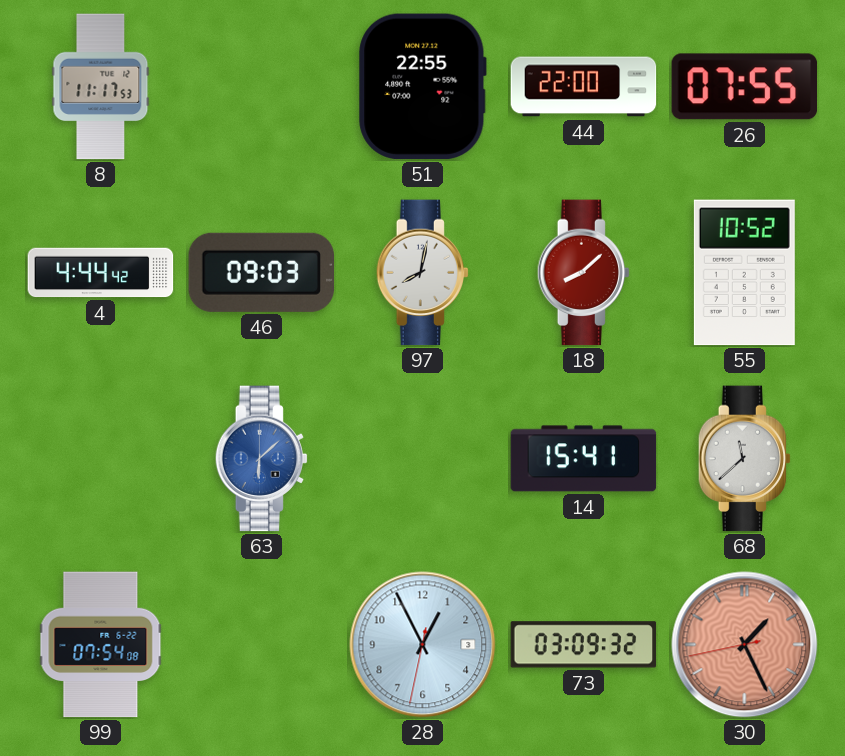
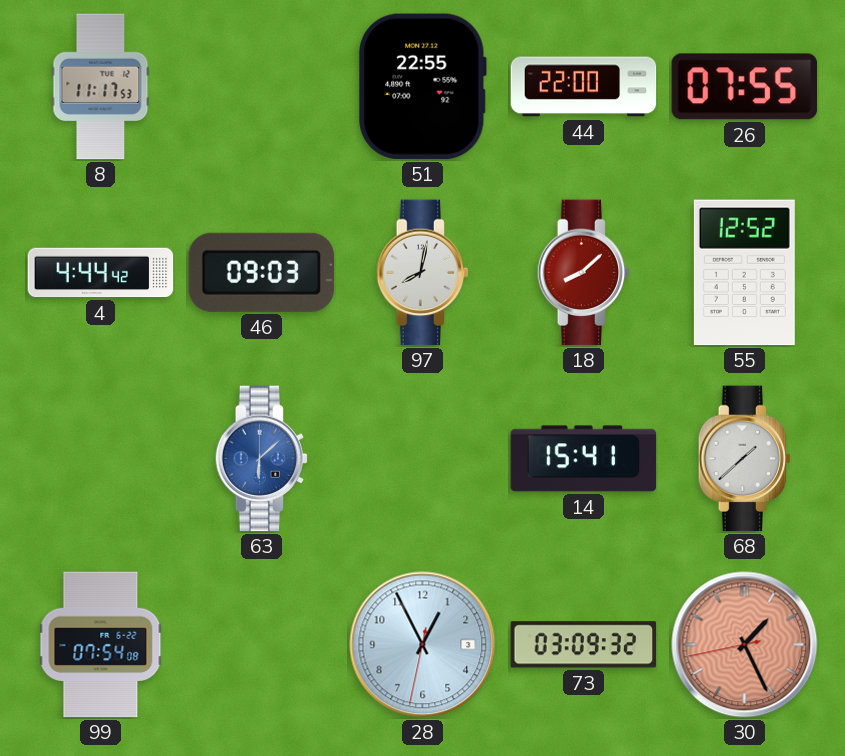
55: 10:52 -> 12:52
68: 11:38 -> 1:38
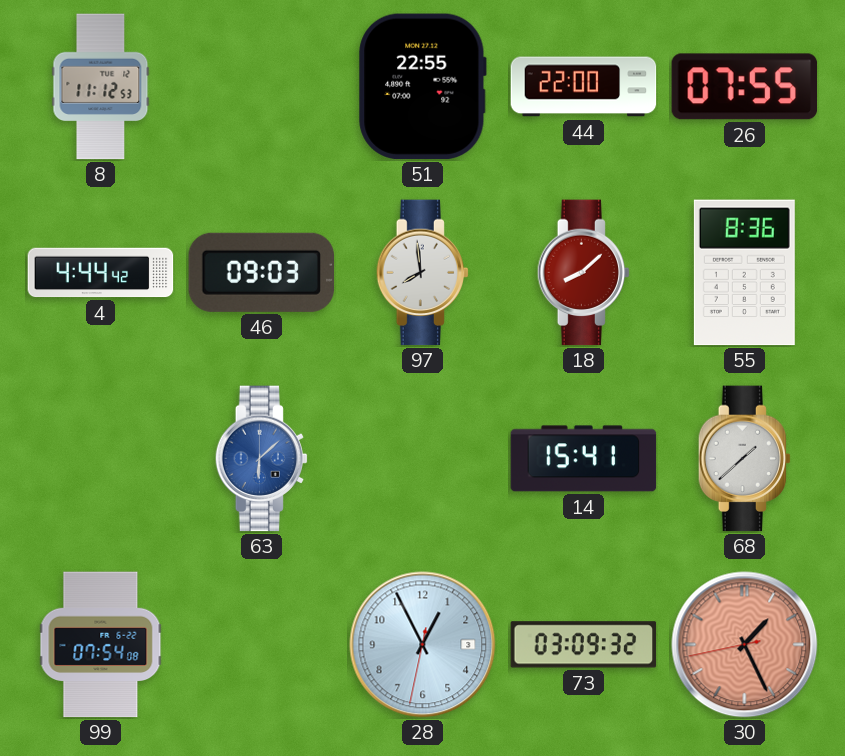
8: 11:17 -> 11:12
97: 8:02 -> 7:59
55: 12:52 -> 8:36
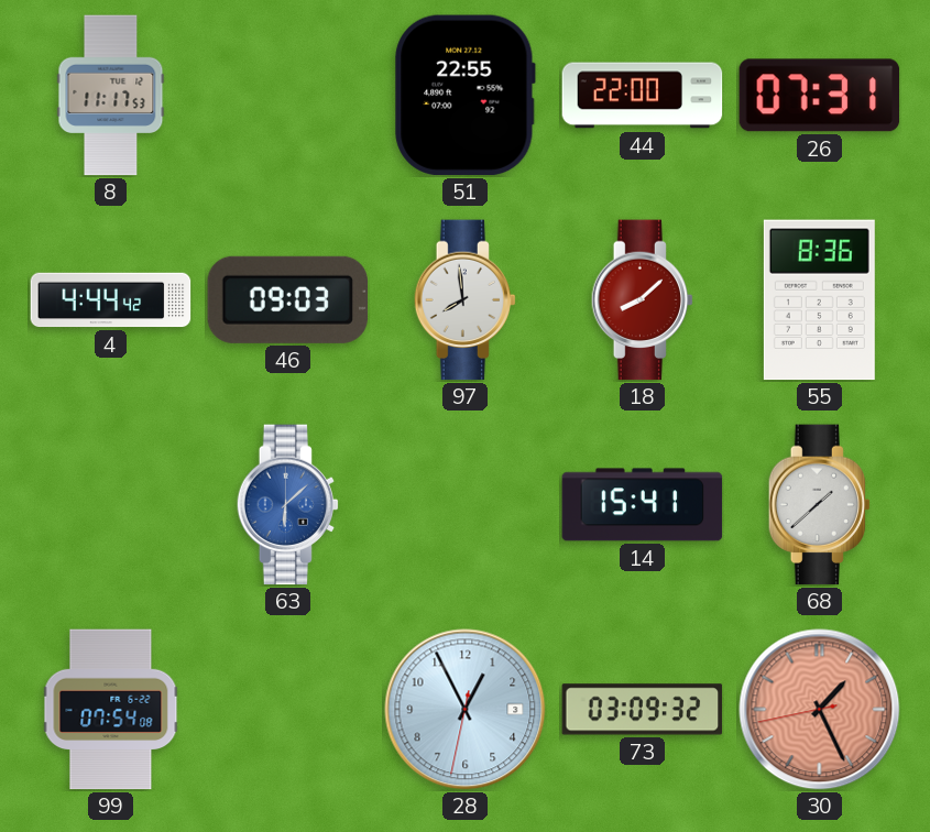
8: 11:12 -> 11:17
26: 07:55 -> 07:31
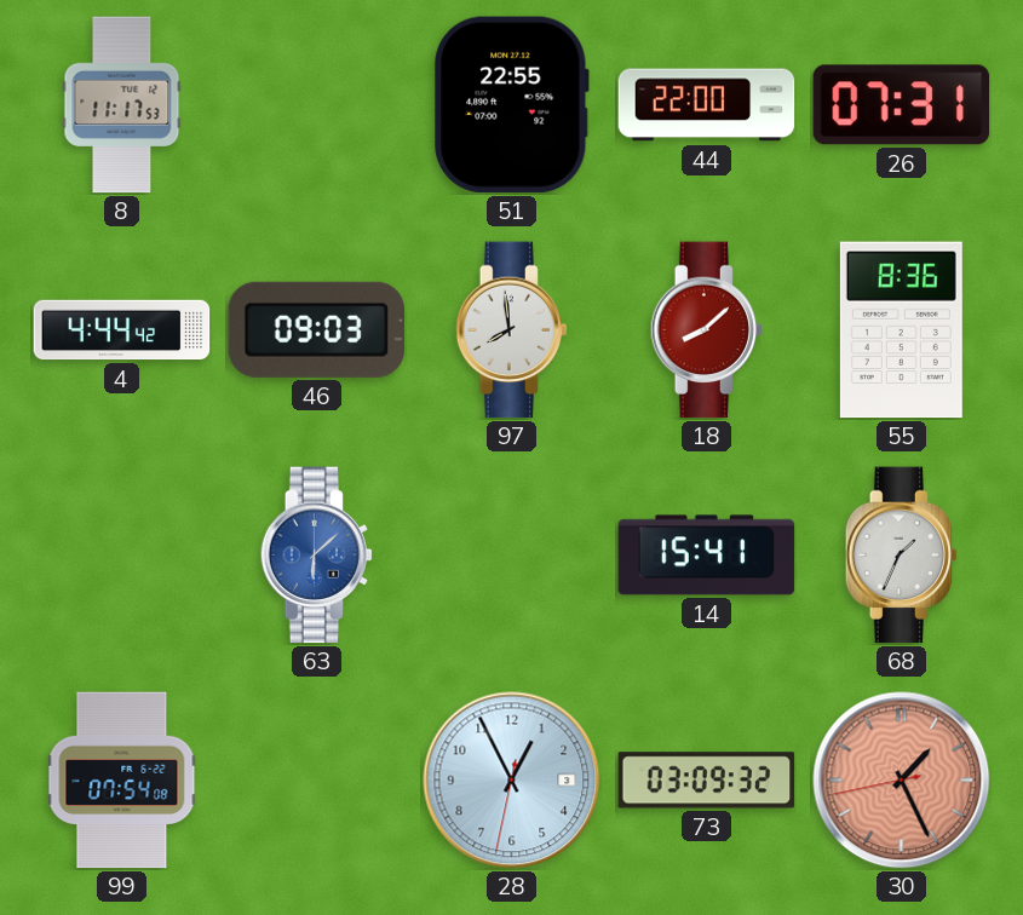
68: 1:38 -> 1:34
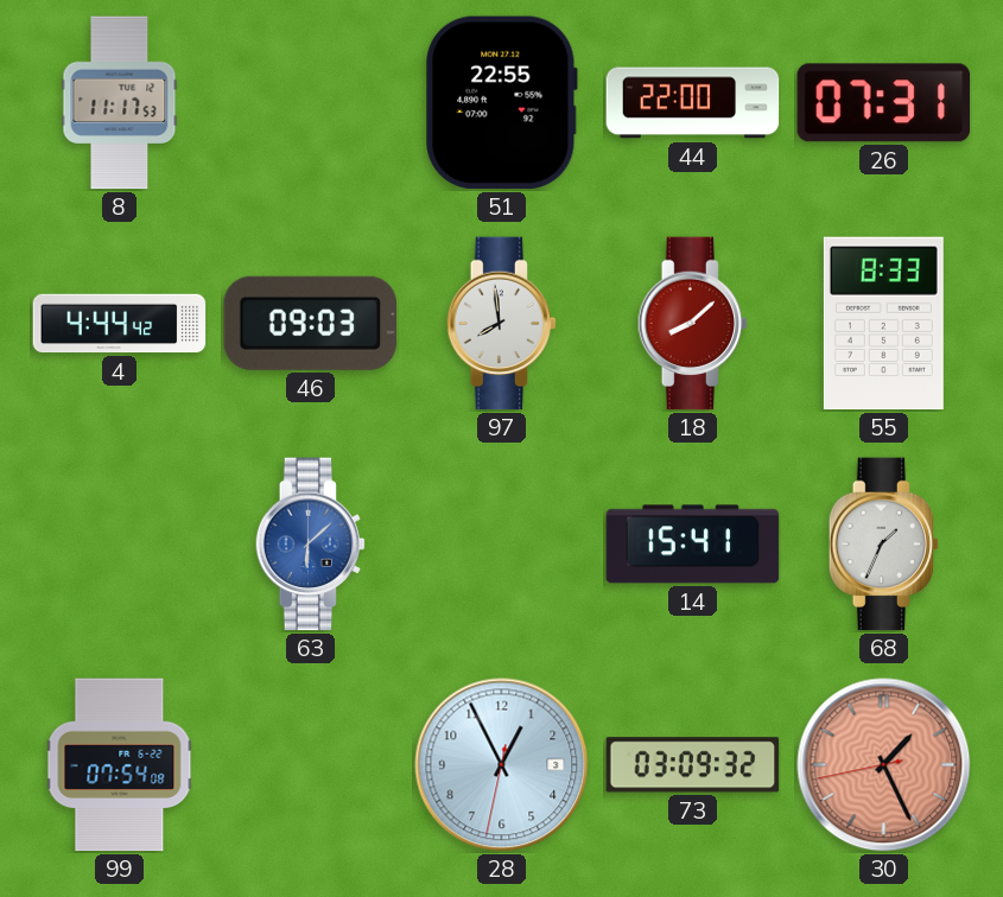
55: 8:36 -> 8:33
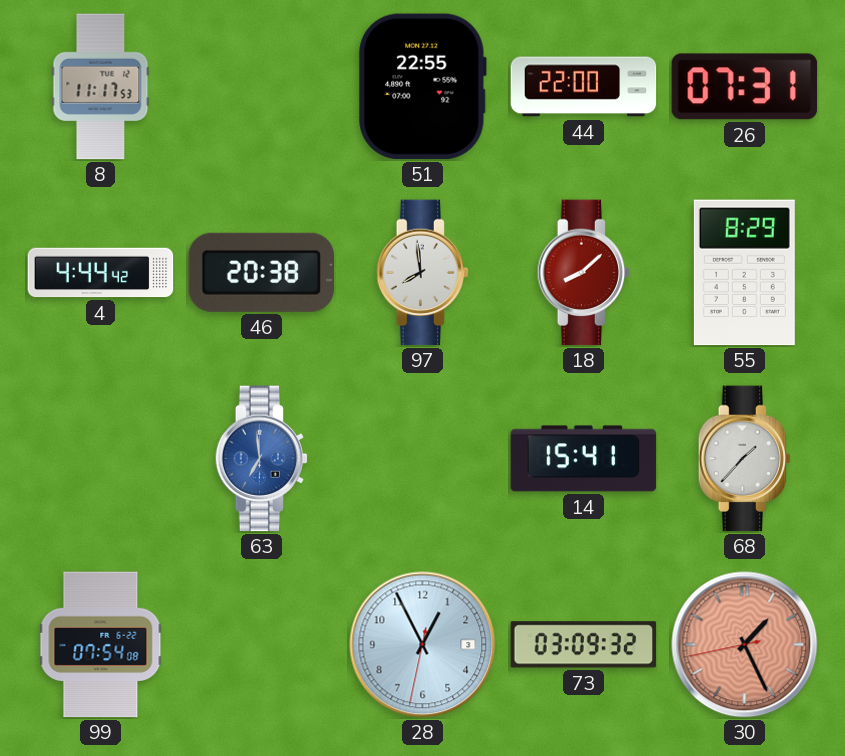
46: 09:03 -> 20:38
55: 8:33 -> 8:29
63: 6:08 -> 6:59
68: 1:34 -> 1:37
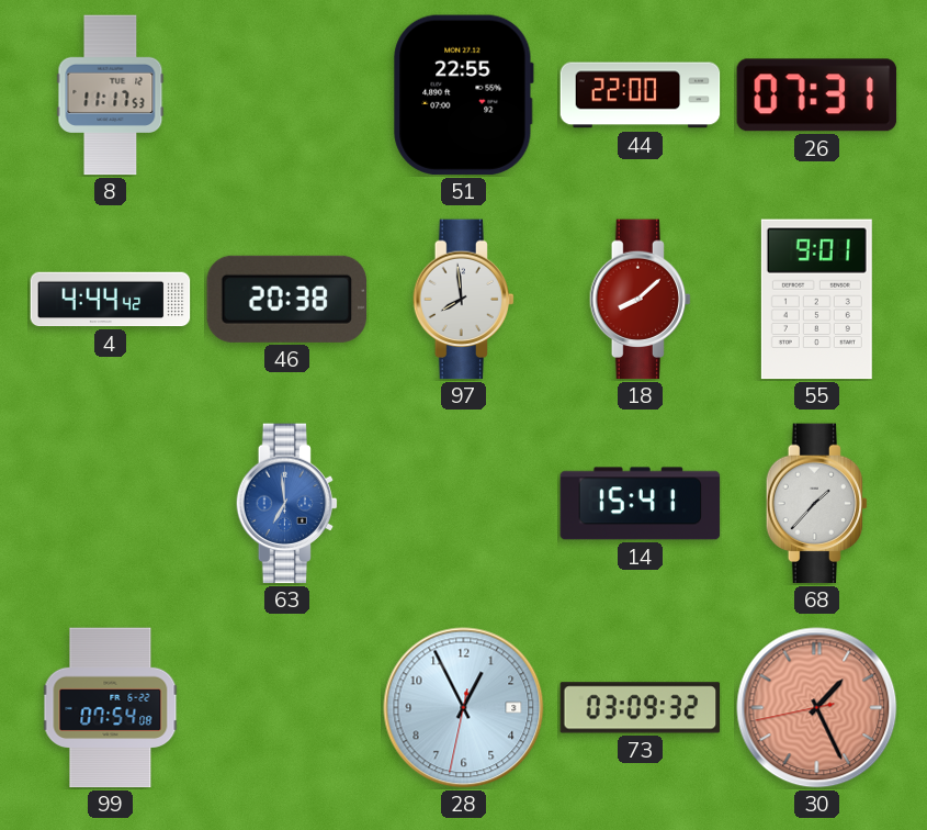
55: 8:29 -> 9:01
